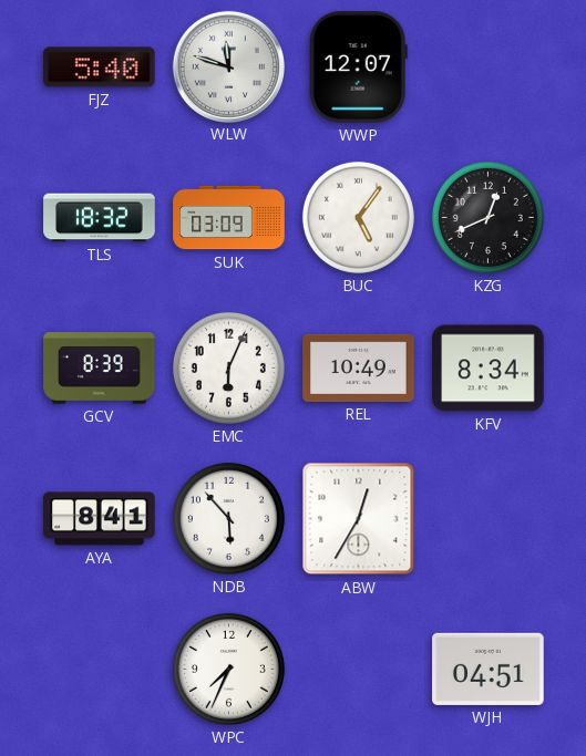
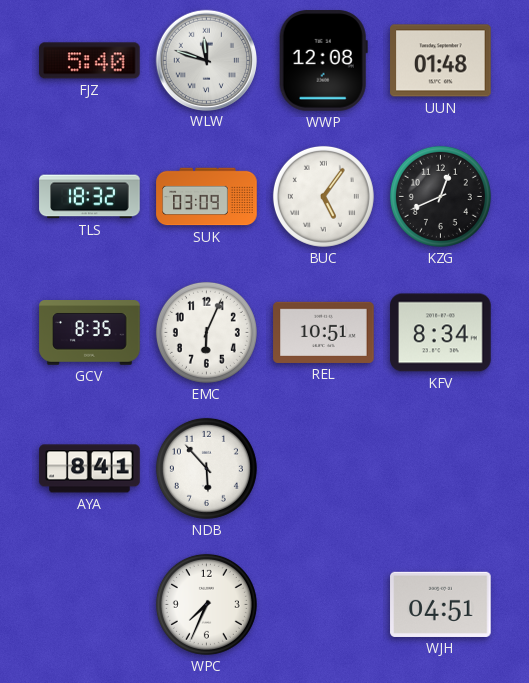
WWP: 12:07 -> 12:08
UUN: none -> 01:48
GCV: 8:39 -> 8:35
REL: 10:49 -> 10:51
ABW: 12:35 -> none
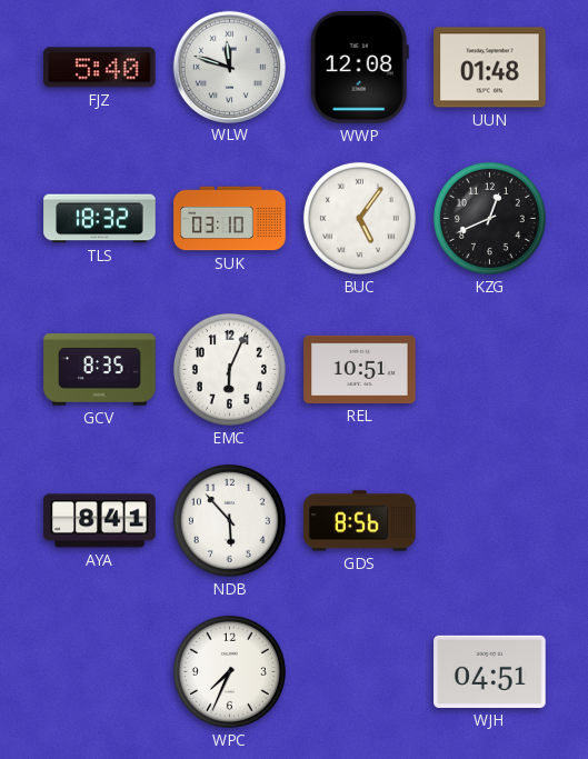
SUK: 03:09 -> 03:10
KFV: 8:34 -> none
GDS: none -> 8:56
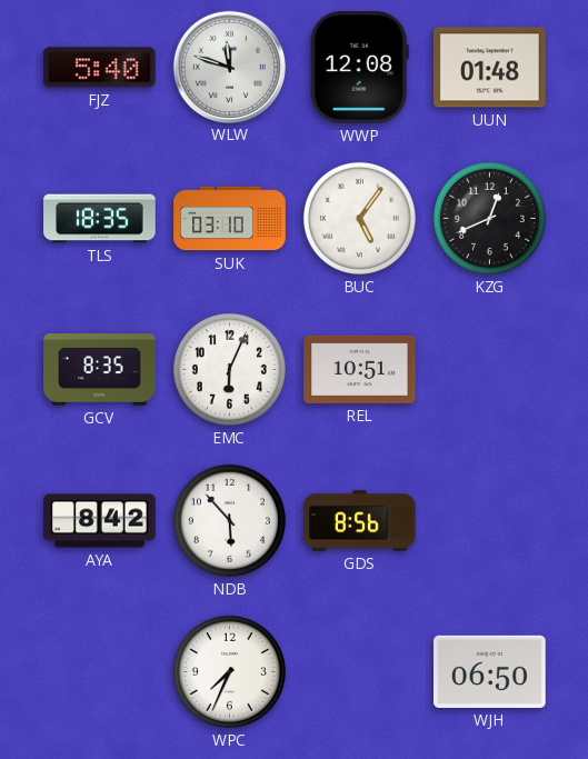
TLS: 18:32 -> 18:35
AYA: 8:41 -> 8:42
WJH: 04:51 -> 06:50
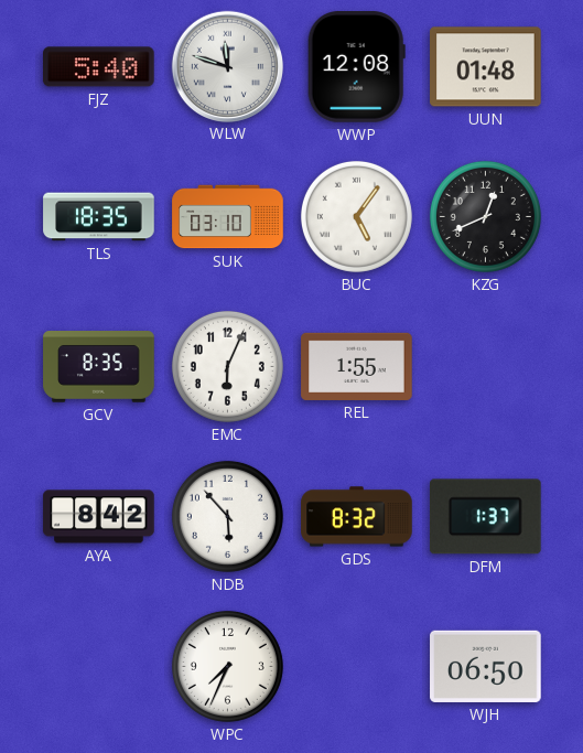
REL: 10:51 -> 1:55
GDS: 8:56 -> 8:32
DFM: none -> 1:37
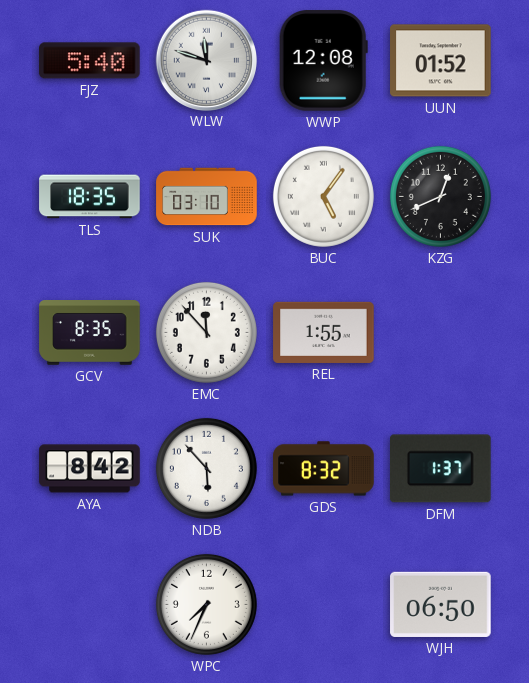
UUN: 01:48 -> 01:52
EMC: 6:04 -> 11:53
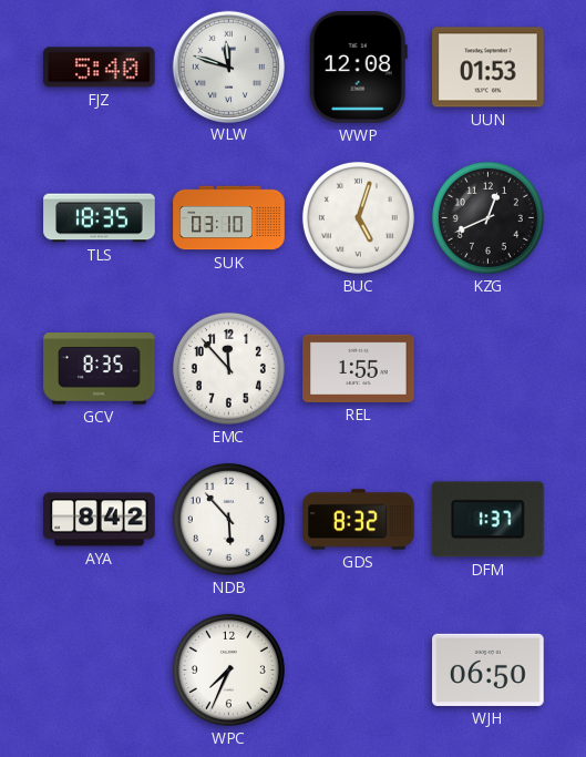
UUN: 01:52 -> 01:53
BUC: 5:06 -> 5:03
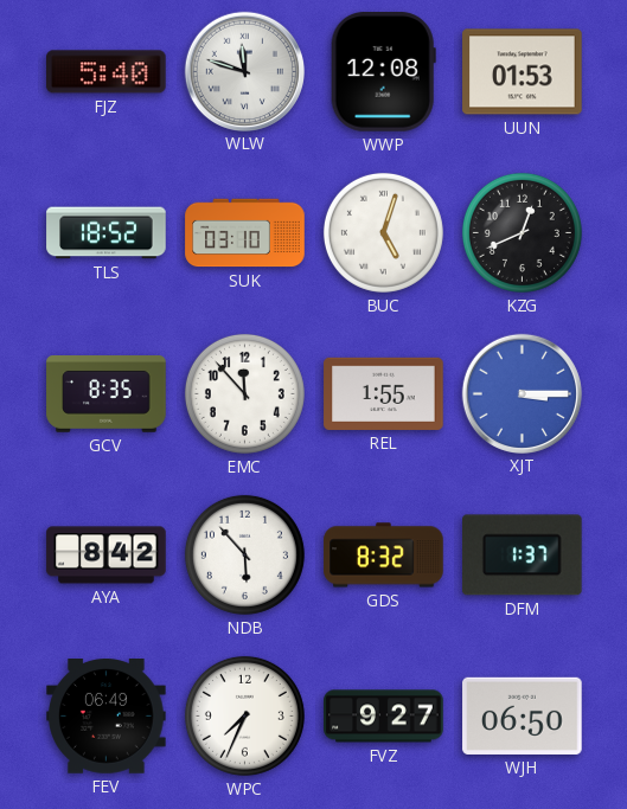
TLS: 18:35 -> 18:52
XJT: none -> 3:15
FEV: none -> 06:49
FVZ: none -> 9:27
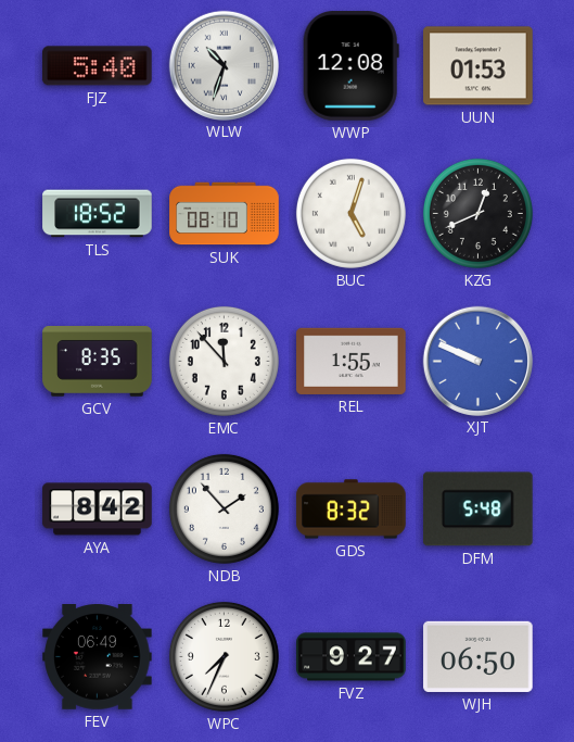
WLW: 11:48 -> 10:33
SUK: 03:10 -> 08:10
XJT: 3:15 -> 9:49
NDB: 5:53 -> 1:53
DFM: 1:37 -> 5:48
